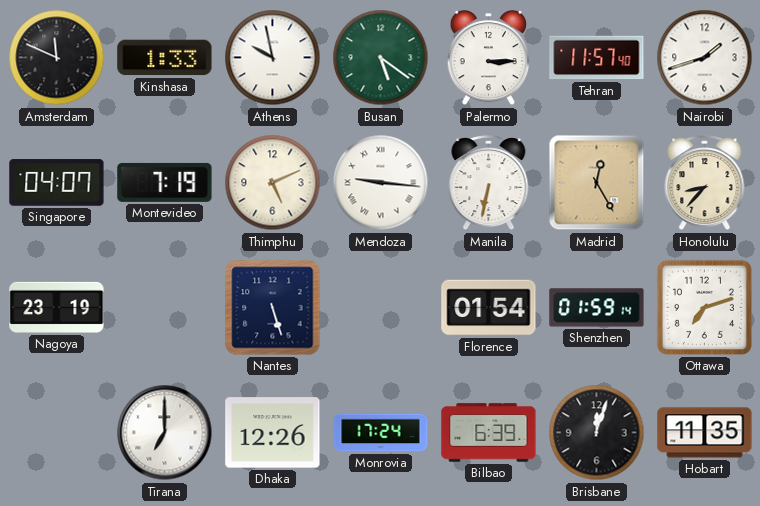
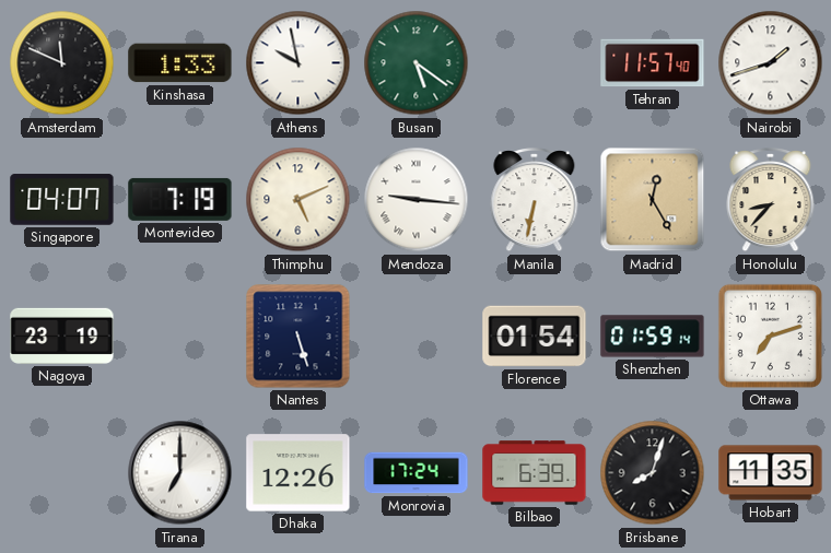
Palermo: 3:15 -> none
Brisbane: 12:03 -> 8:03
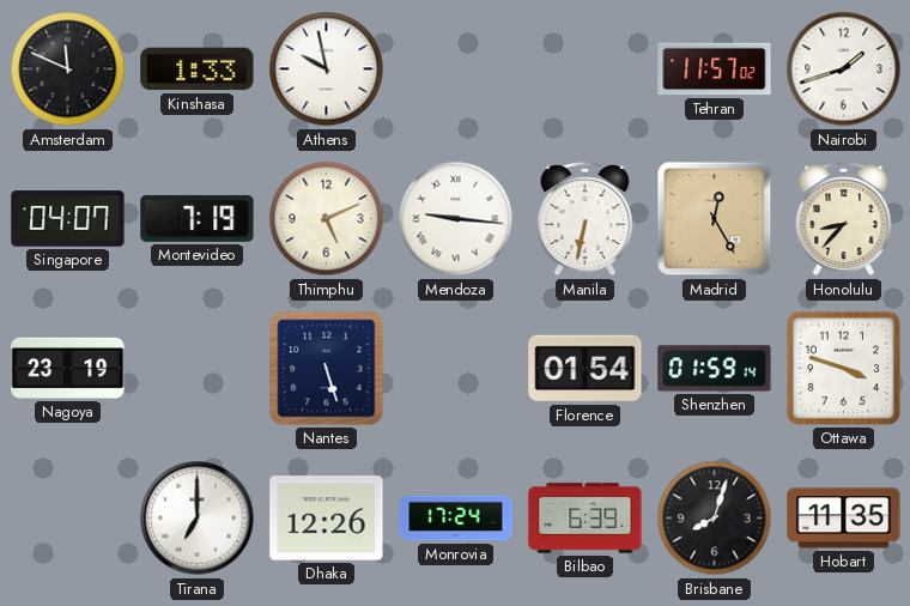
Busan: 5:21 -> none
Tehran: 11:57:40 -> 11:57:02
Ottawa: 7:12 -> 3:48
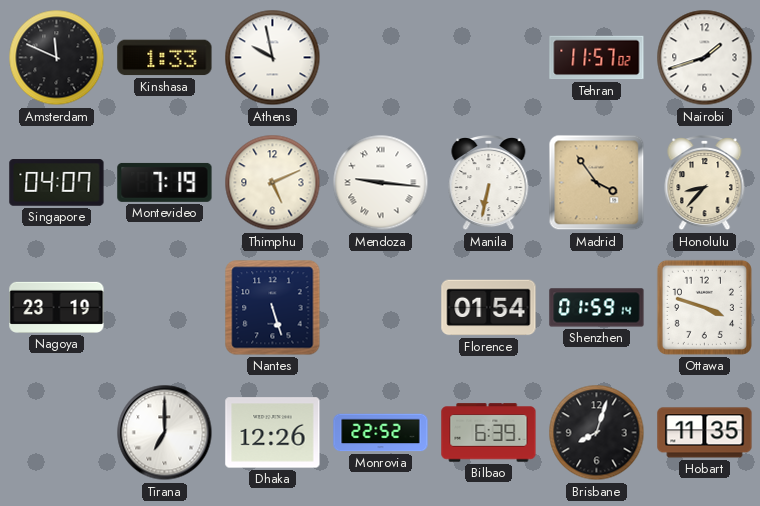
Madrid: 12:25 -> 3:54
Monrovia: 17:24 -> 22:52
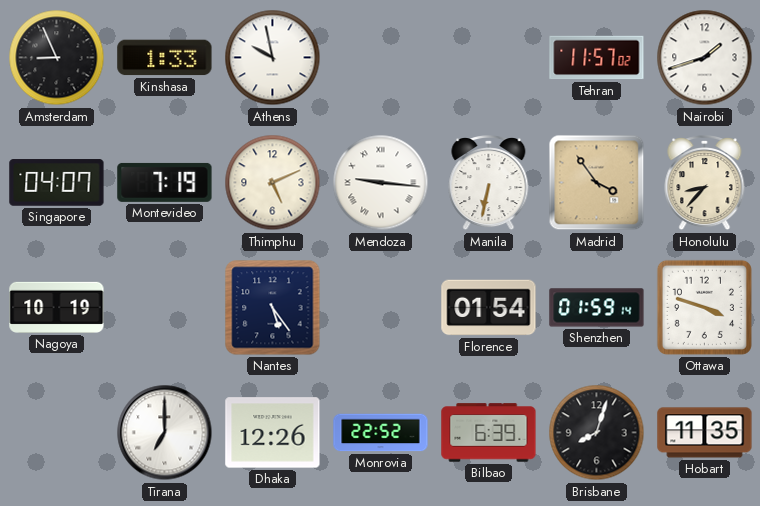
Amsterdam: 11:49 -> 8:56
Nagoya: 23:19 -> 10:19
Nantes: 5:27 -> 5:24
